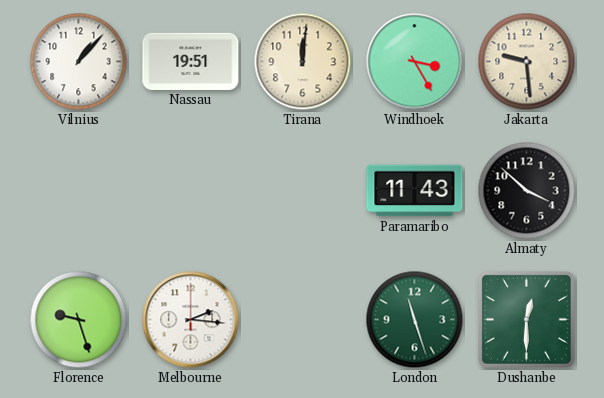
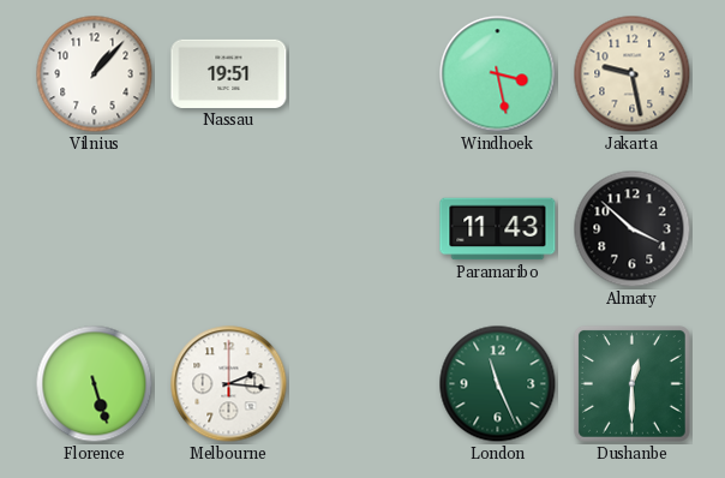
Tirana: 12:01 -> none
Windhoek: 3:25 -> 3:28
Jakarta: 9:29 -> 9:28
Florence: 9:27 -> 5:27
London: 11:27 -> 11:26
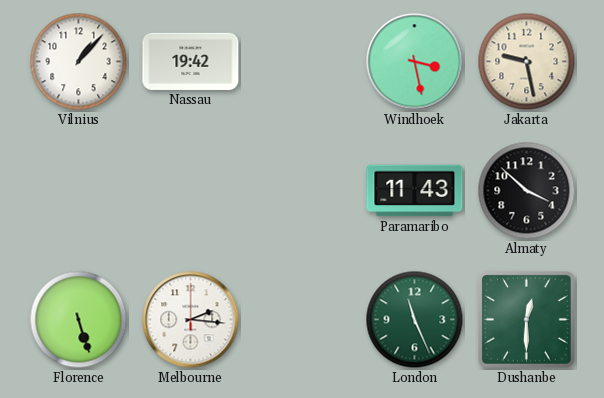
Nassau: 19:51 -> 19:42
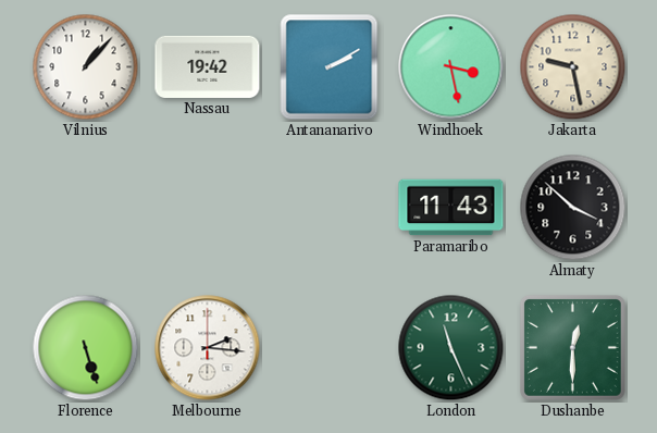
Antananarivo: none -> 2:10
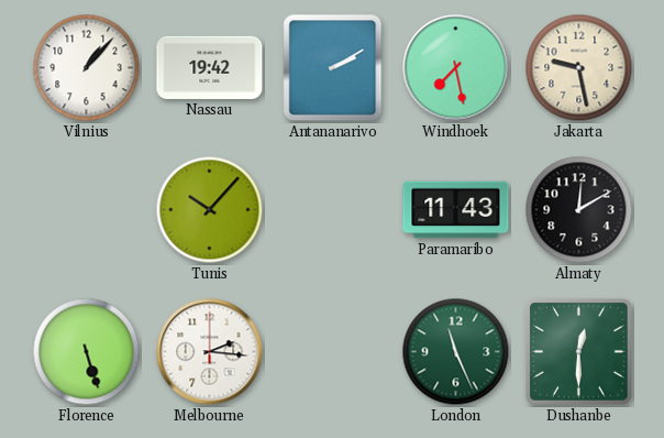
Windhoek: 3:28 -> 7:28
Tunis: none -> 10:07
Almaty: 3:52 -> 12:10
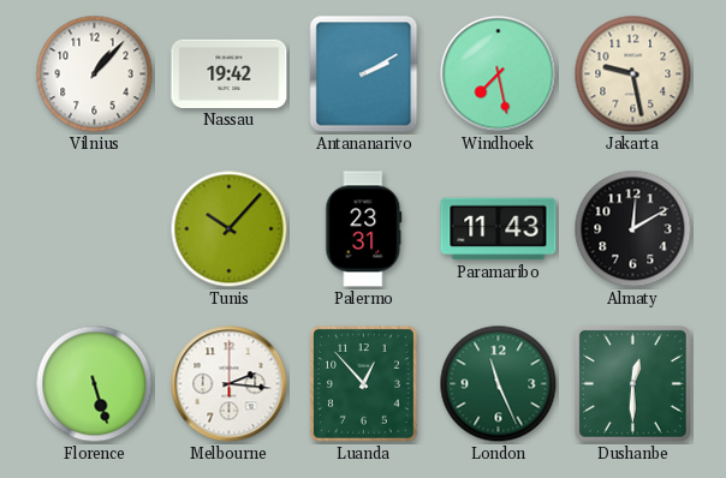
Palermo: none -> 23:31
Luanda: none -> 12:53
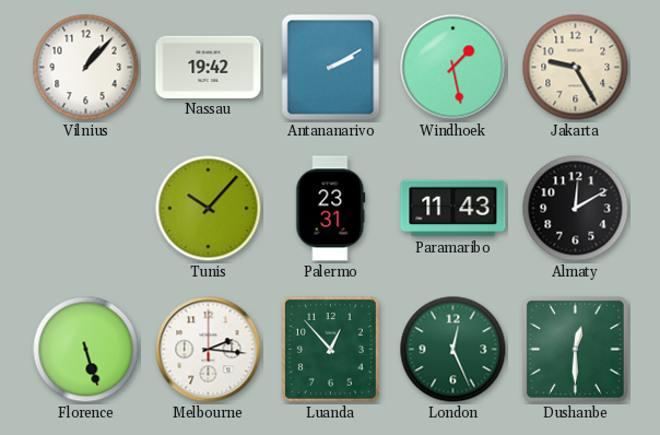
Windhoek: 7:28 -> 1:28
Jakarta: 9:28 -> 9:25
London: 11:26 -> 12:26
